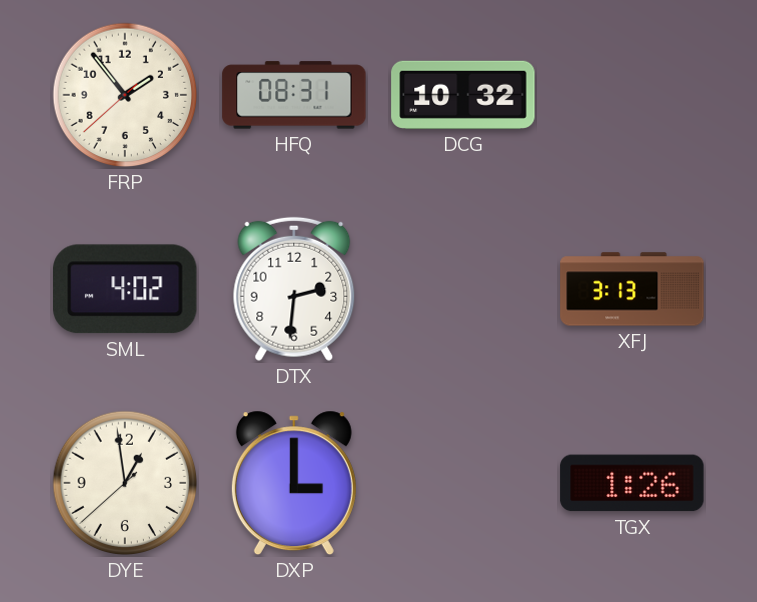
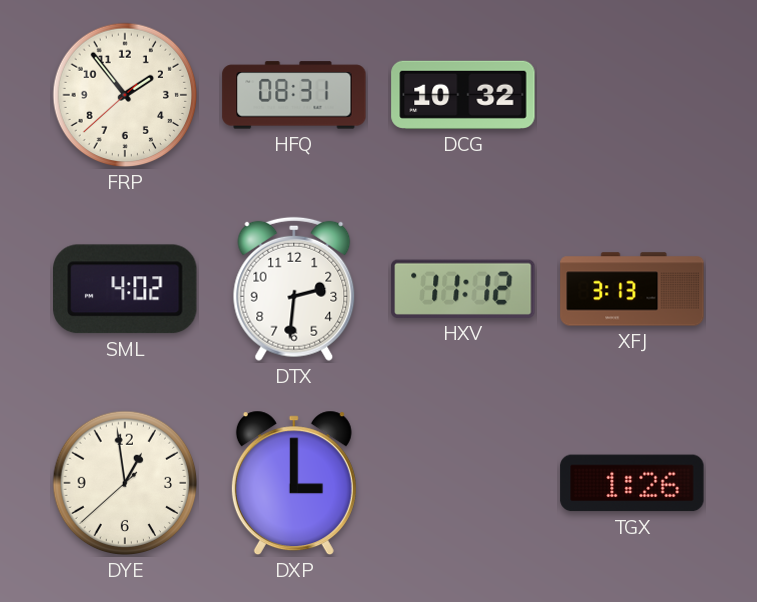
HXV: none -> 11:12
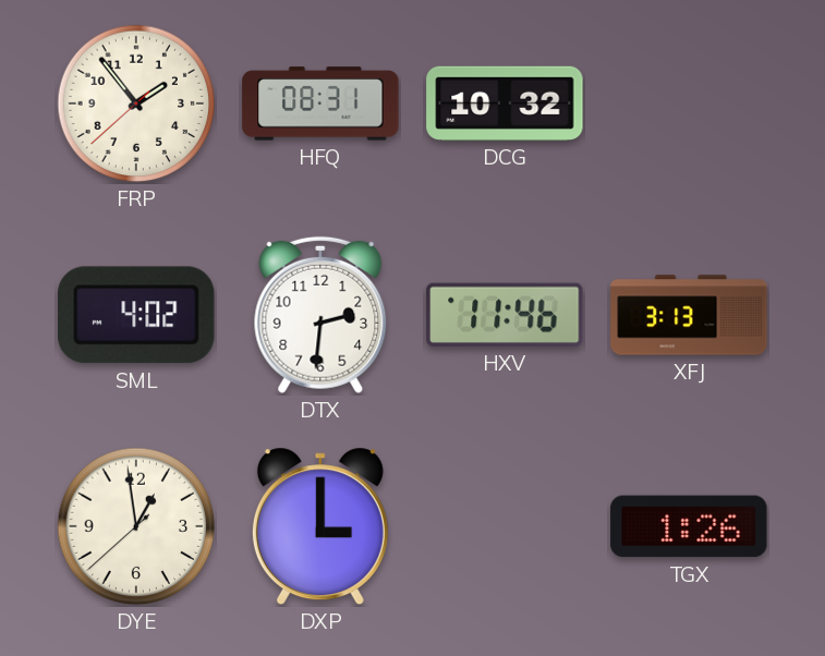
HXV: 11:12 -> 11:46
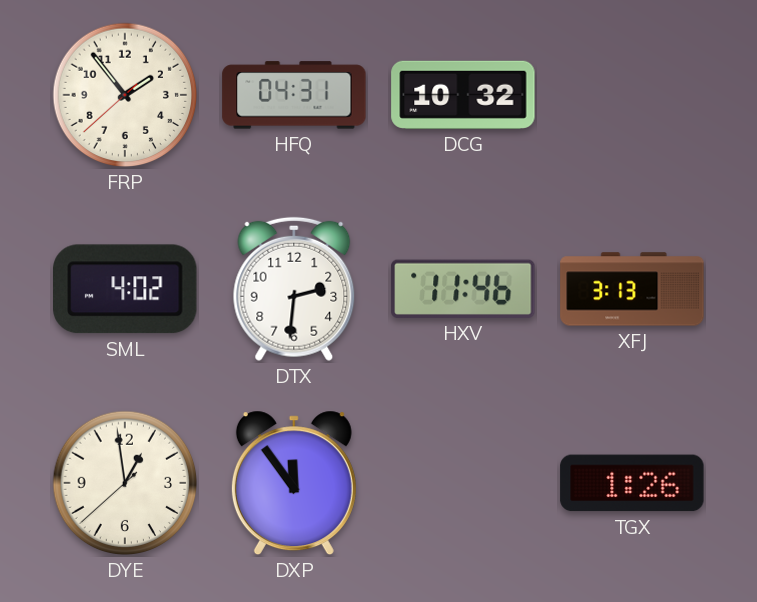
HFQ: 08:31 -> 04:31
DXP: 3:00 -> 11:54
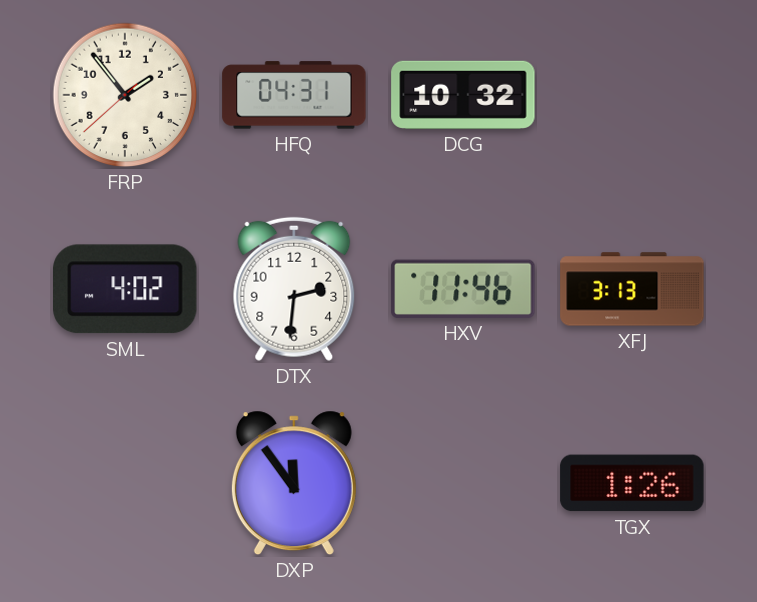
DYE: 12:58 -> none
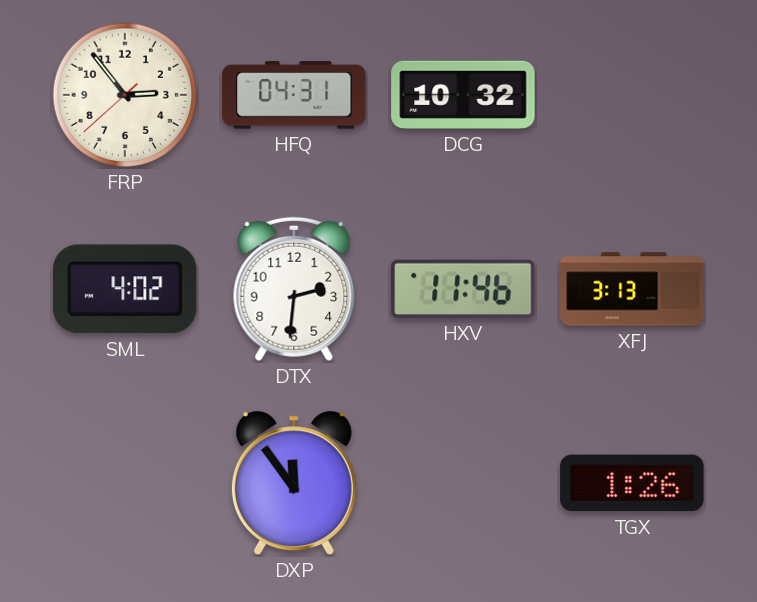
FRP: 1:53 -> 2:53
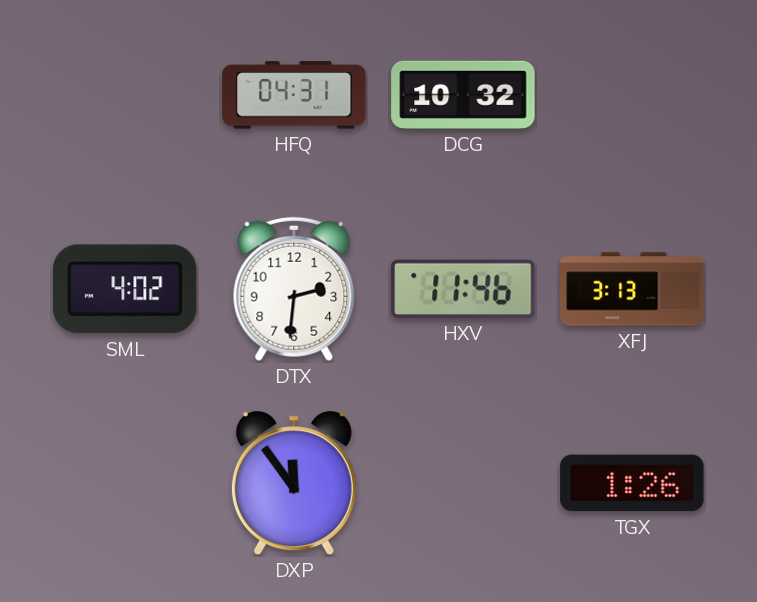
FRP: 2:53 -> none
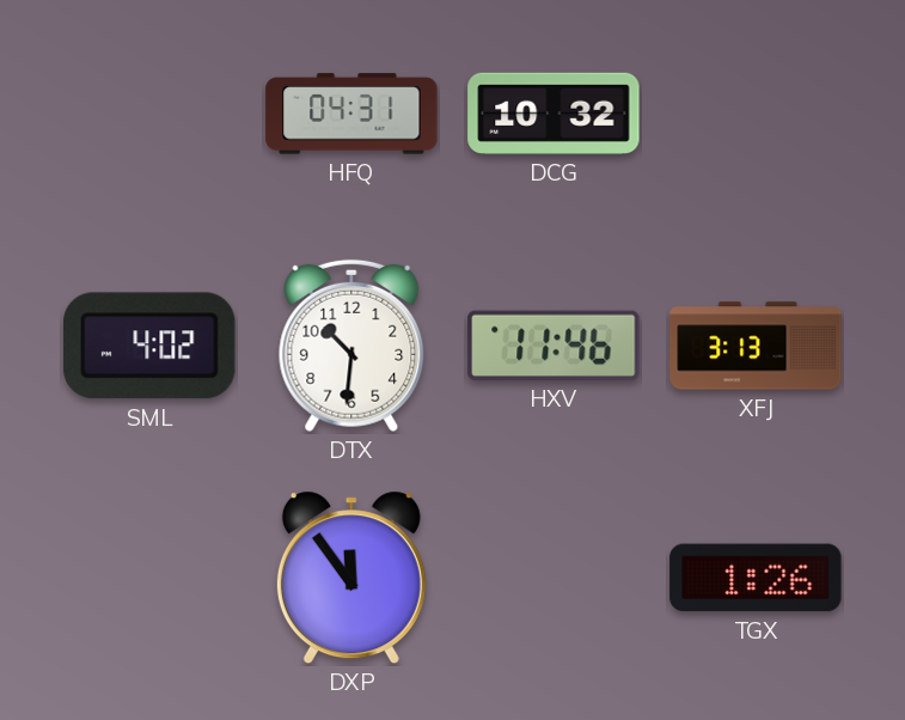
DTX: 2:31 -> 10:31
